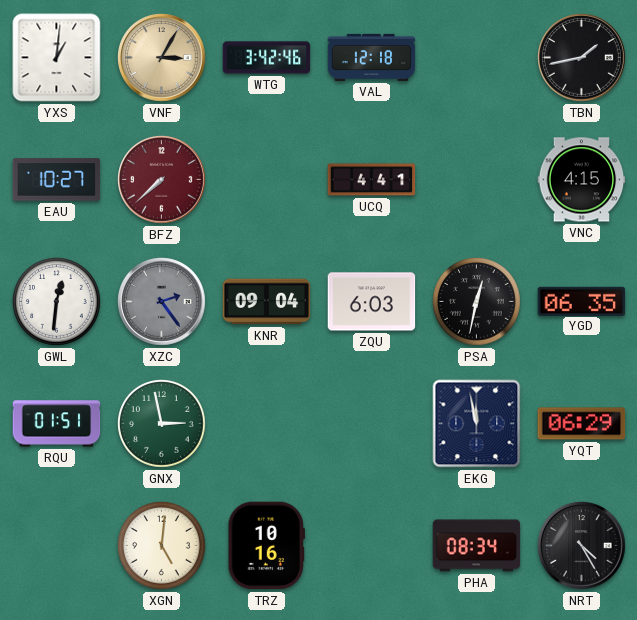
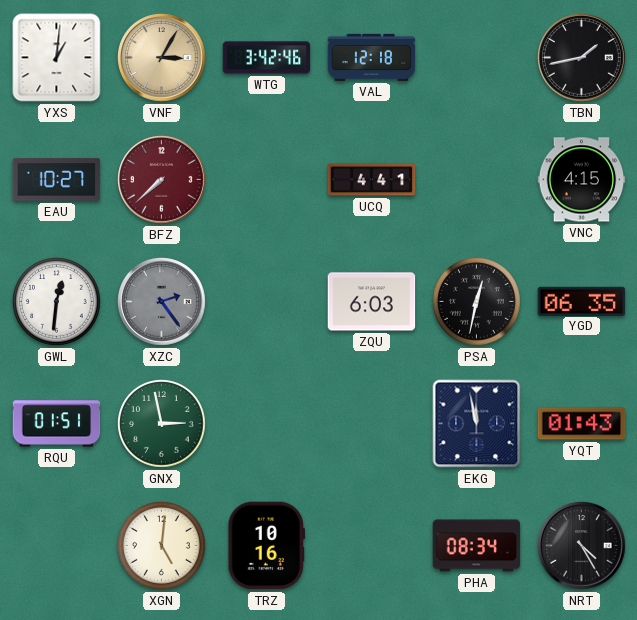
KNR: 09:04 -> none
YQT: 06:29 -> 01:43
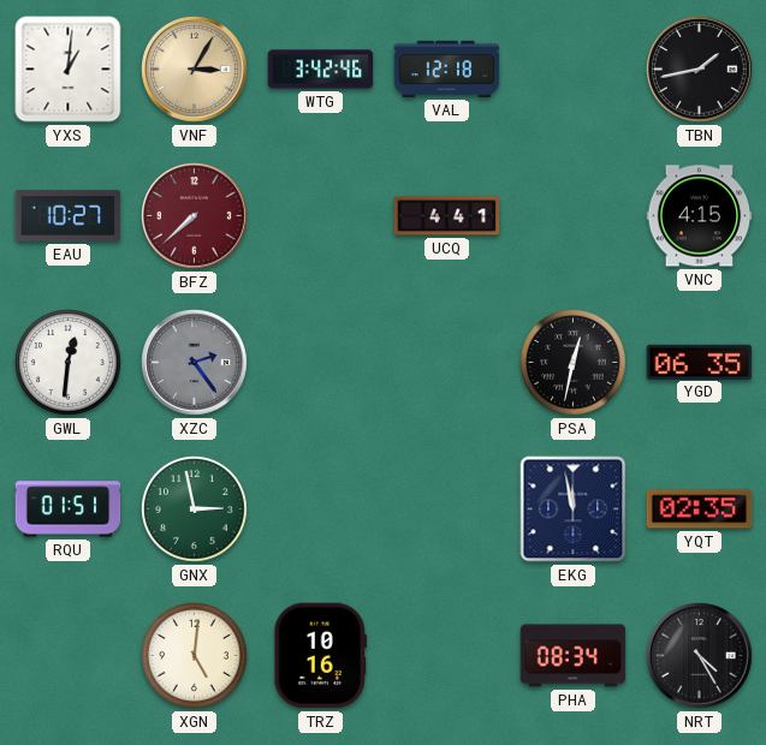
ZQU: 6:03 -> none
YQT: 01:43 -> 02:35
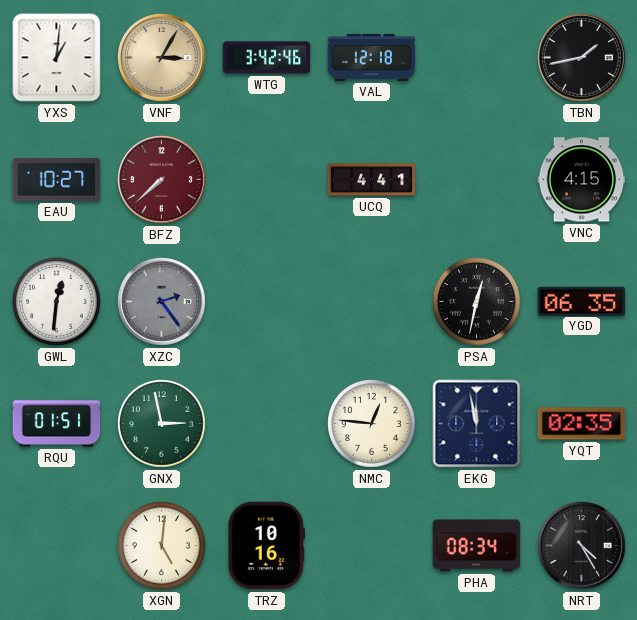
NMC: none -> 12:46
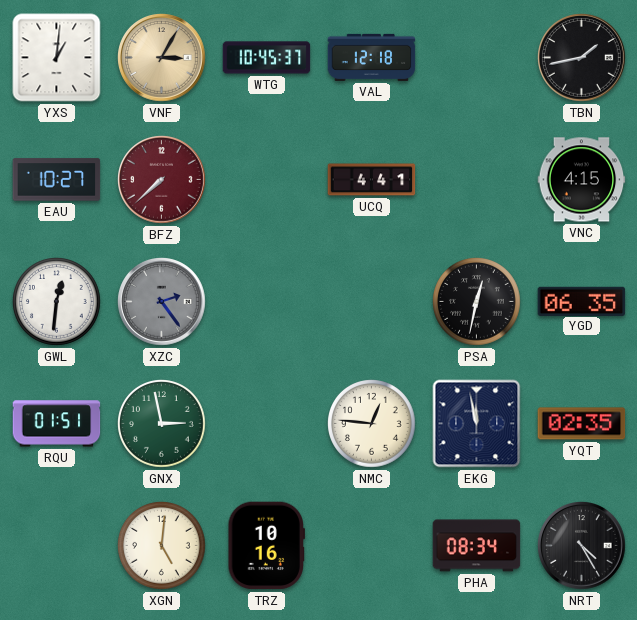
WTG: 3:42 -> 10:45
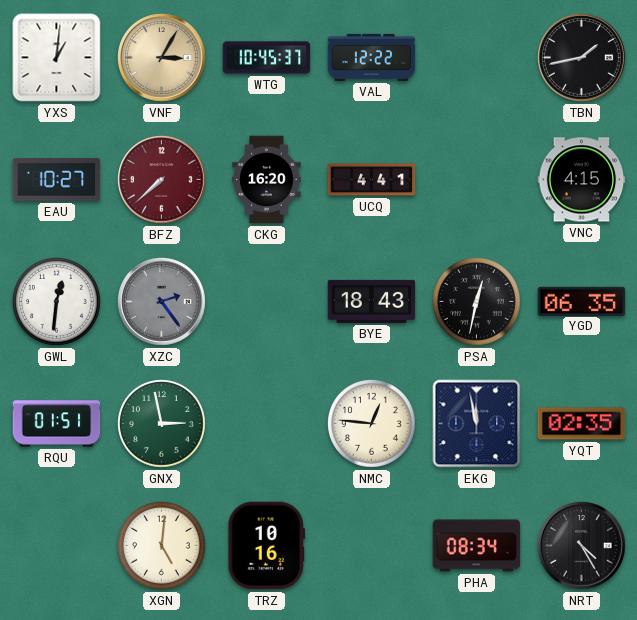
VAL: 12:18 -> 12:22
CKG: none -> 16:20
BYE: none -> 18:43
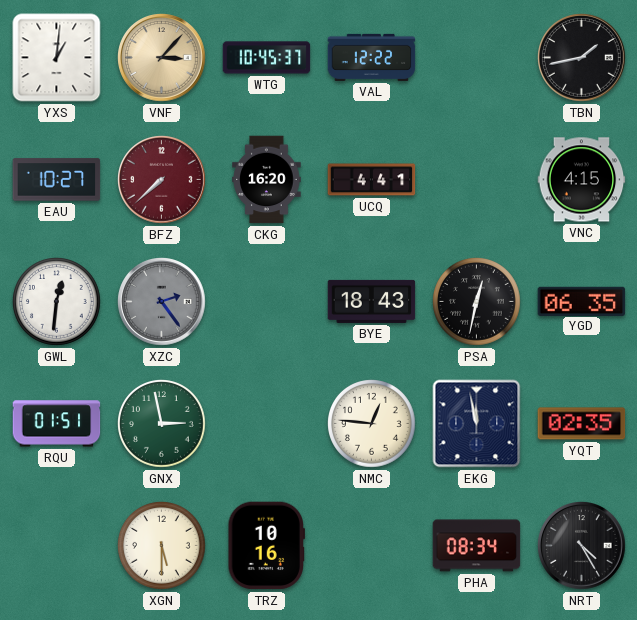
VNF: 3:05 -> 3:07
XGN: 5:01 -> 5:30
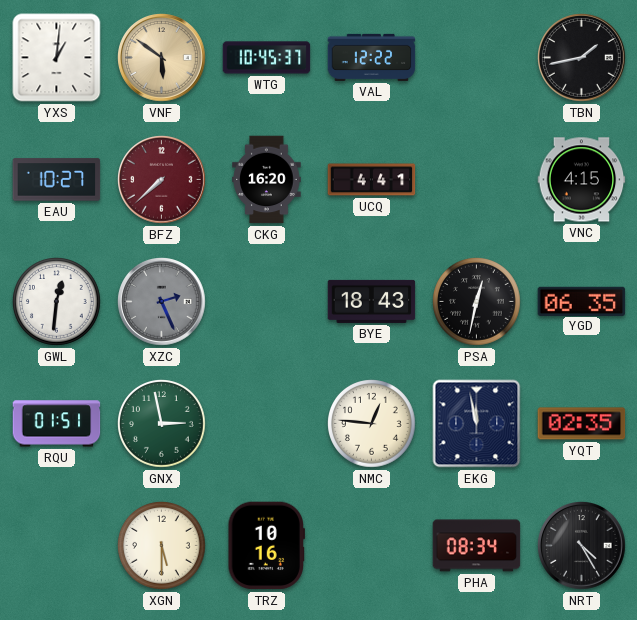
VNF: 3:07 -> 5:51
XZC: 2:24 -> 2:26
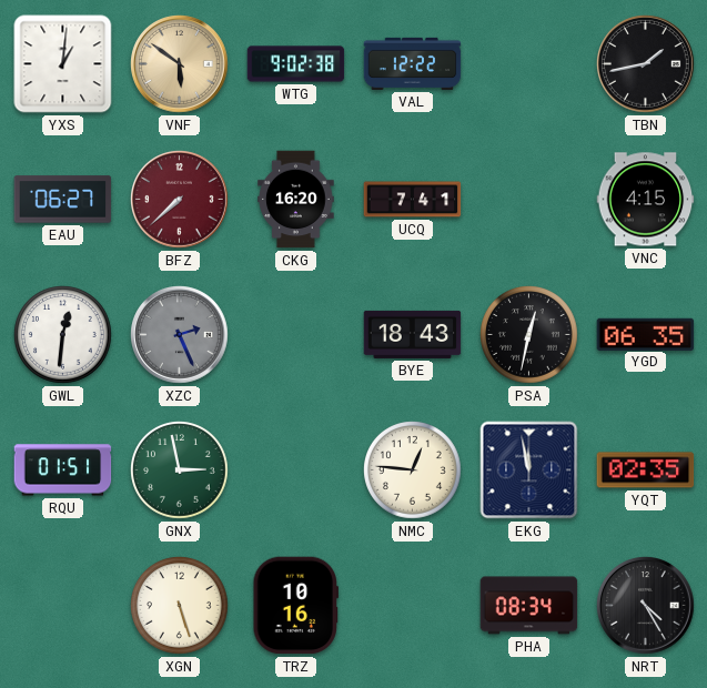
WTG: 10:45 -> 9:02
EAU: 10:27 -> 06:27
UCQ: 4:41 -> 7:41
XGN: 5:30 -> 5:27
